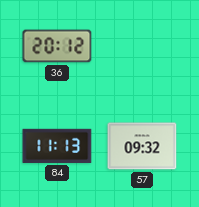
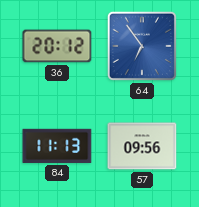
64: none -> 6:54
57: 09:32 -> 09:56
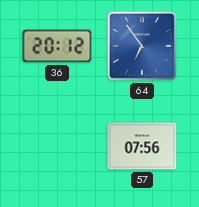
84: 11:13 -> none
57: 09:56 -> 07:56
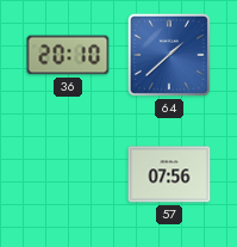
36: 20:12 -> 20:10
64: 6:54 -> 1:38
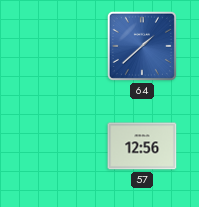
36: 20:10 -> none
57: 07:56 -> 12:56
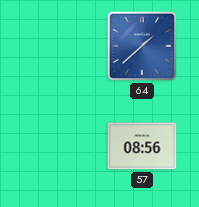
57: 12:56 -> 08:56
